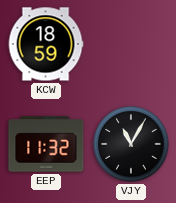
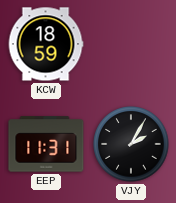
EEP: 11:32 -> 11:31
VJY: 11:05 -> 2:05
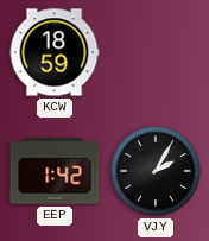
EEP: 11:31 -> 1:42
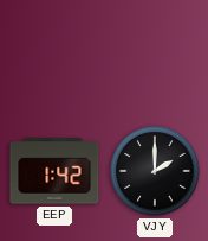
KCW: 18:59 -> none
VJY: 2:05 -> 2:00
